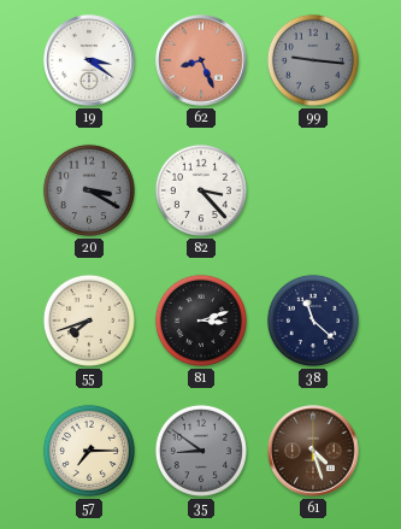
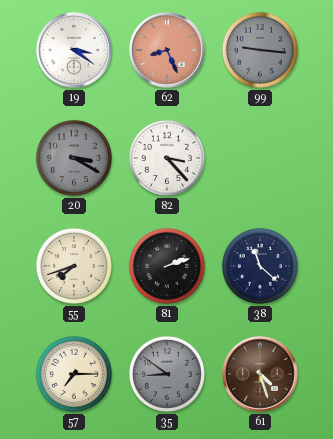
81: 3:12 -> 2:12
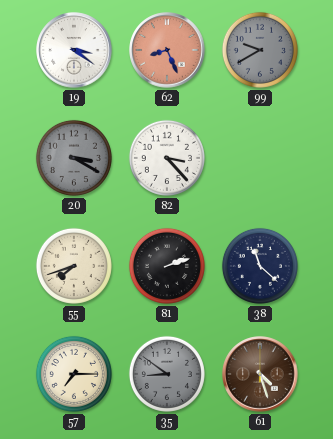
99: 9:16 -> 9:40
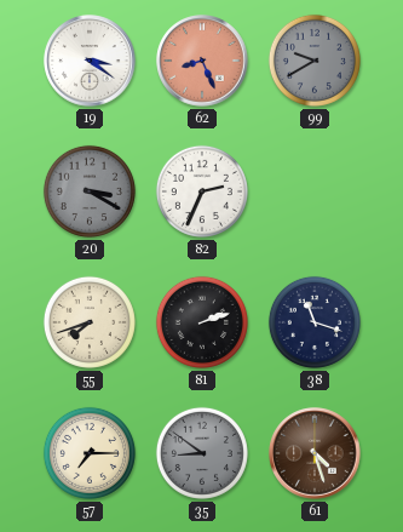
82: 3:23 -> 2:34
38: 11:22 -> 11:18
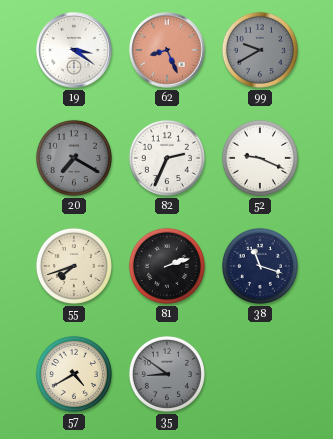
20: 3:20 -> 7:20
52: none -> 9:19
57: 7:15 -> 4:40
61: 4:27 -> none
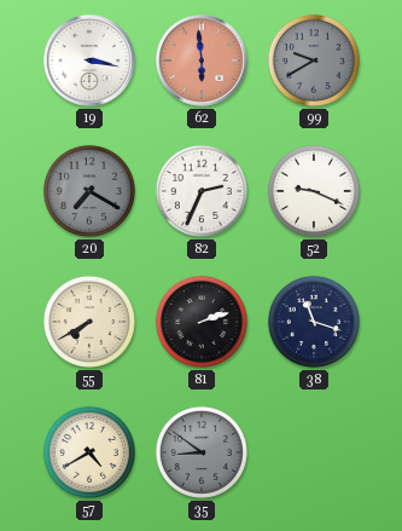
19: 3:21 -> 3:17
62: 8:26 -> 5:59
55: 7:42 -> 7:40
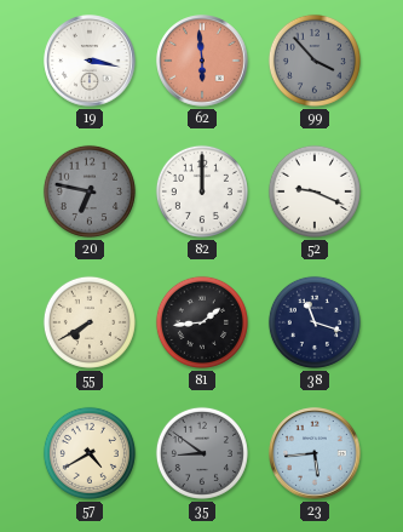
99: 9:40 -> 3:53
20: 7:20 -> 6:47
82: 2:34 -> 12:00
81: 2:12 -> 1:44
23: none -> 5:44
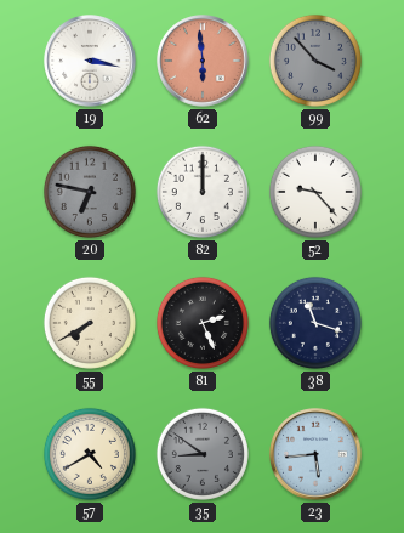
52: 9:19 -> 9:23
81: 1:44 -> 2:26
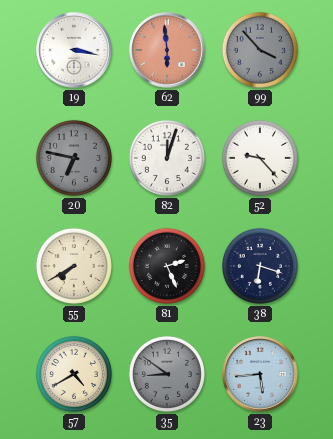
82: 12:00 -> 12:03
38: 11:18 -> 6:18
